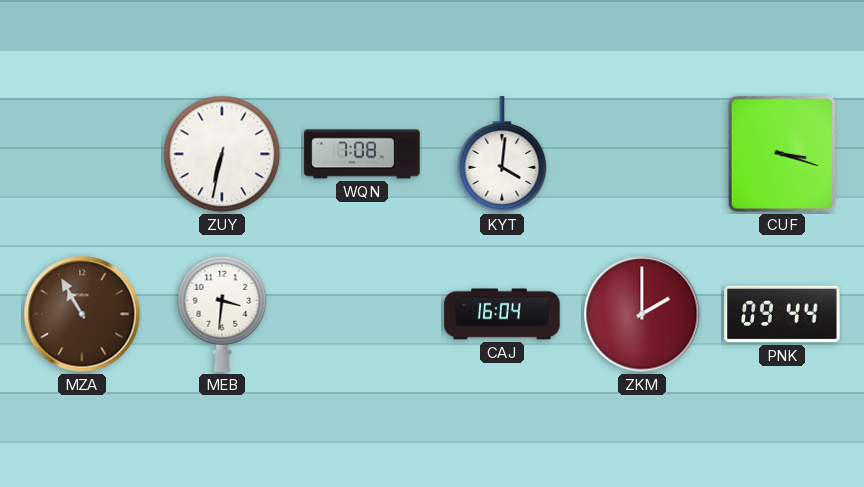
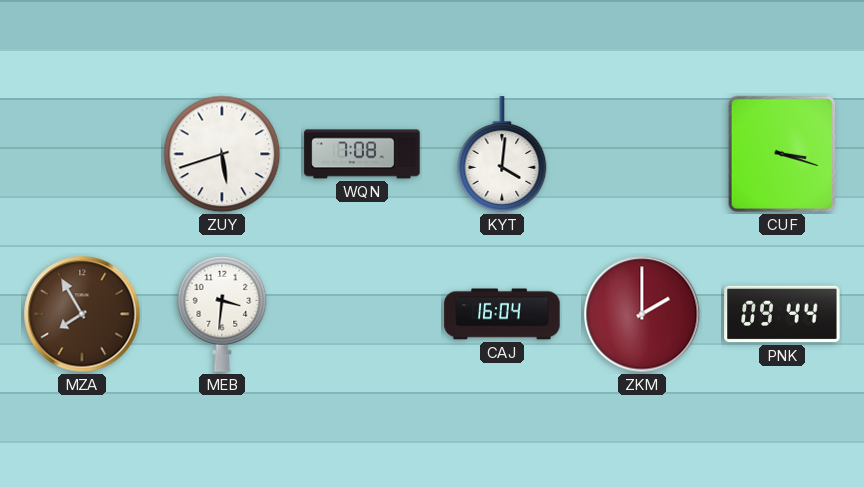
ZUY: 6:32 -> 5:42
MZA: 10:55 -> 7:55
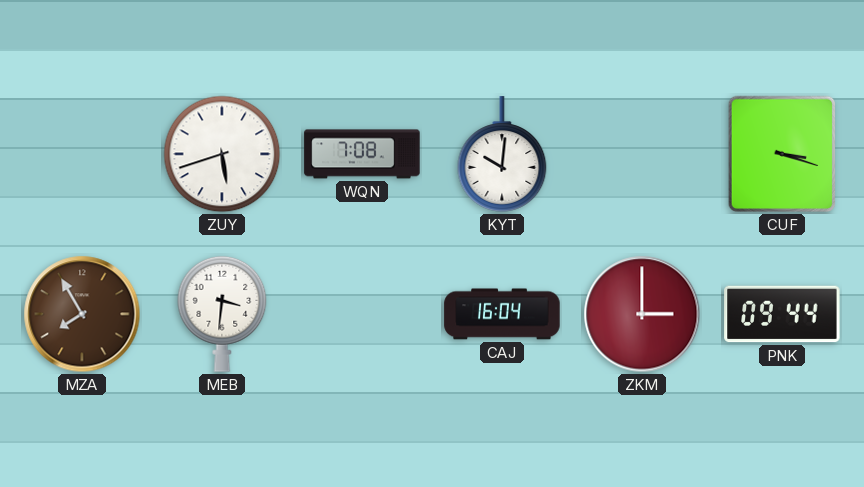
KYT: 4:01 -> 10:01
ZKM: 2:00 -> 3:00
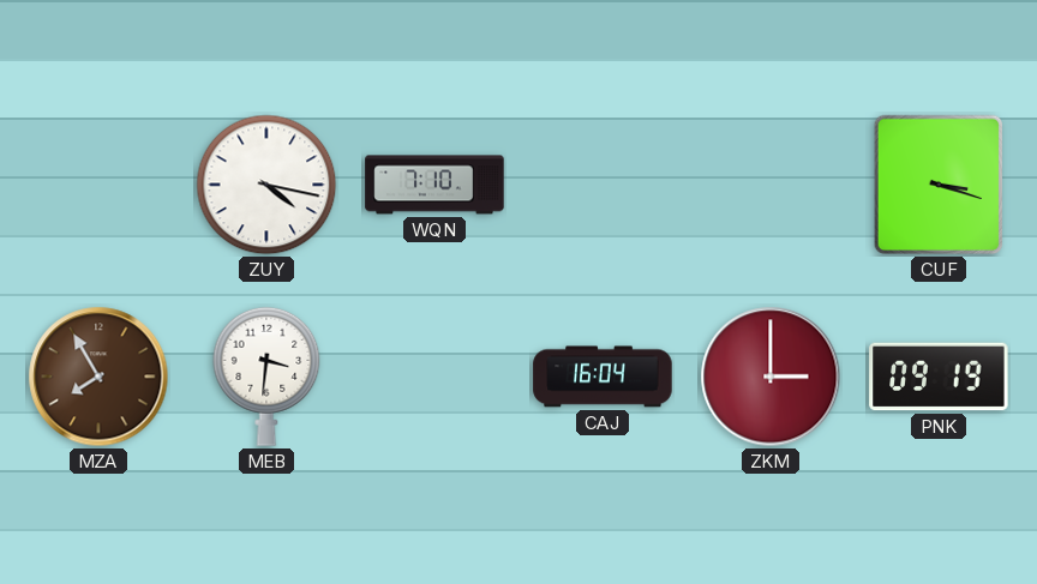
ZUY: 5:42 -> 4:17
WQN: 7:08 -> 7:10
KYT: 10:01 -> none
PNK: 09:44 -> 09:19
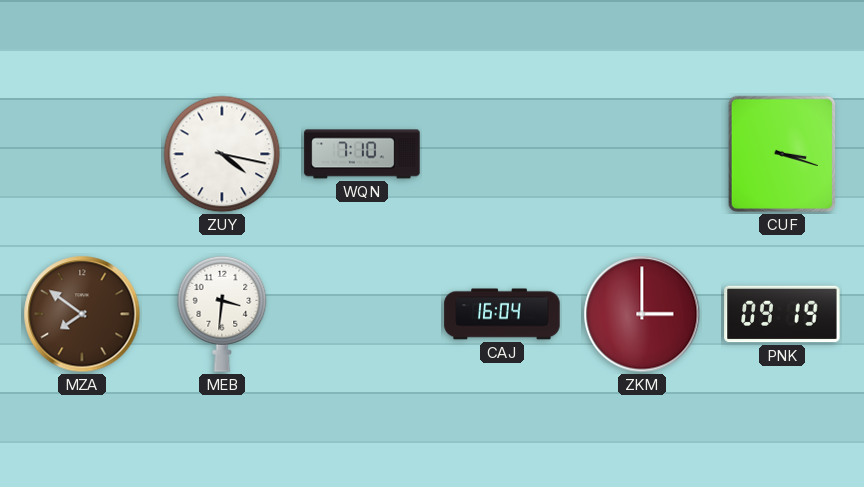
MZA: 7:55 -> 7:51
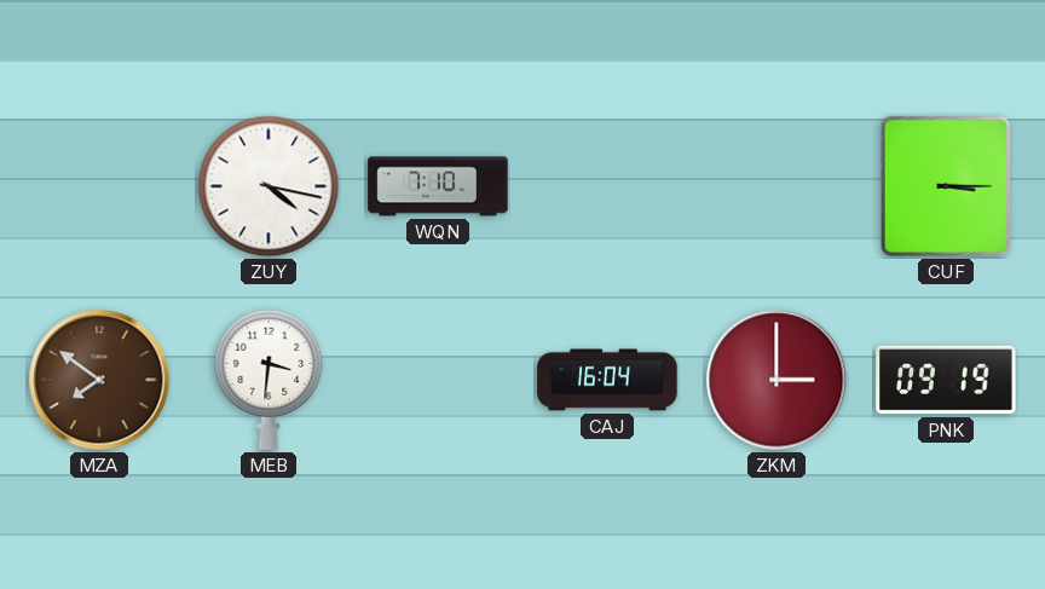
CUF: 3:18 -> 3:15
